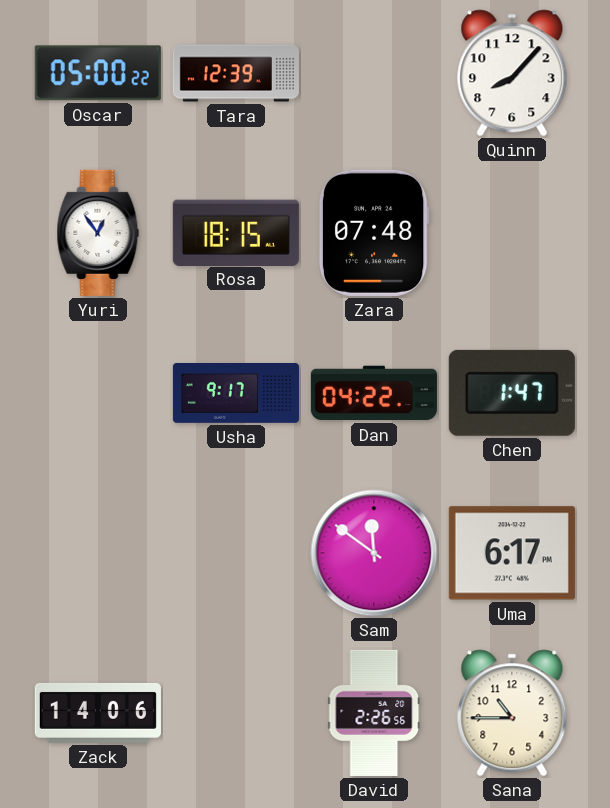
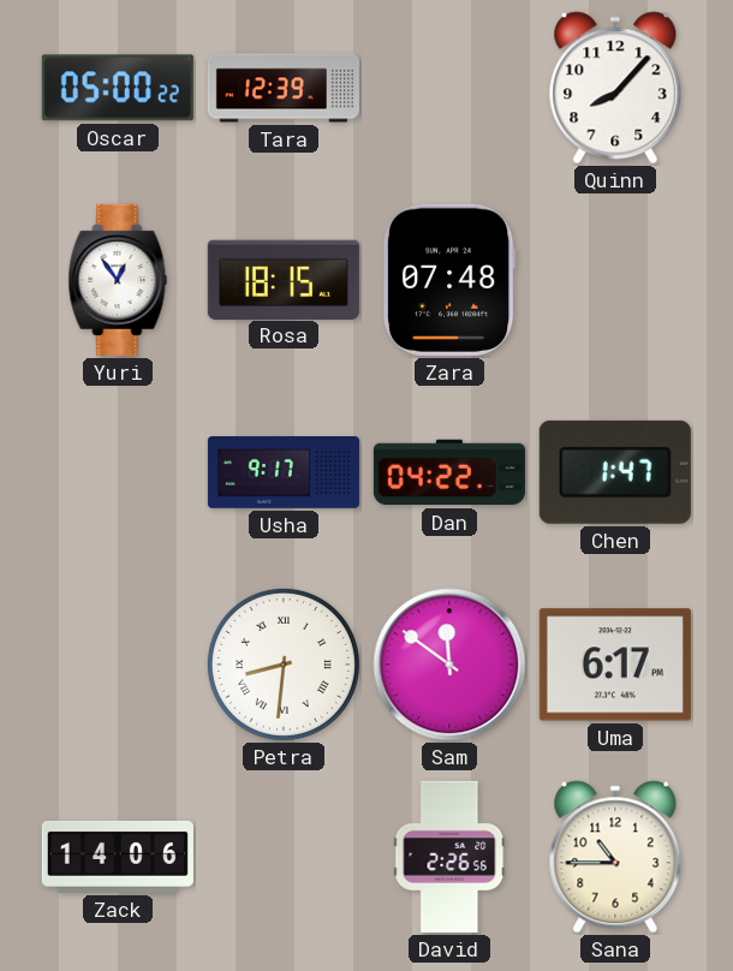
Petra: none -> 8:31
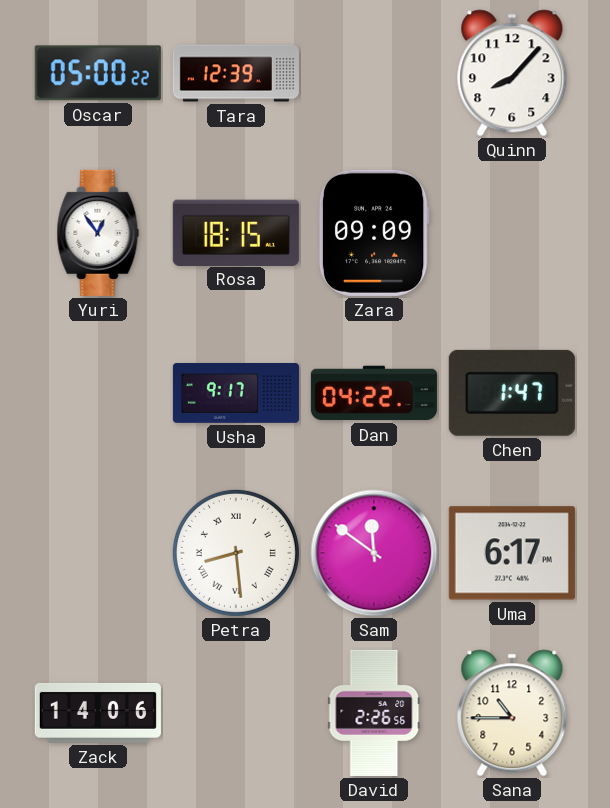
Zara: 07:48 -> 09:09
Petra: 8:31 -> 8:29
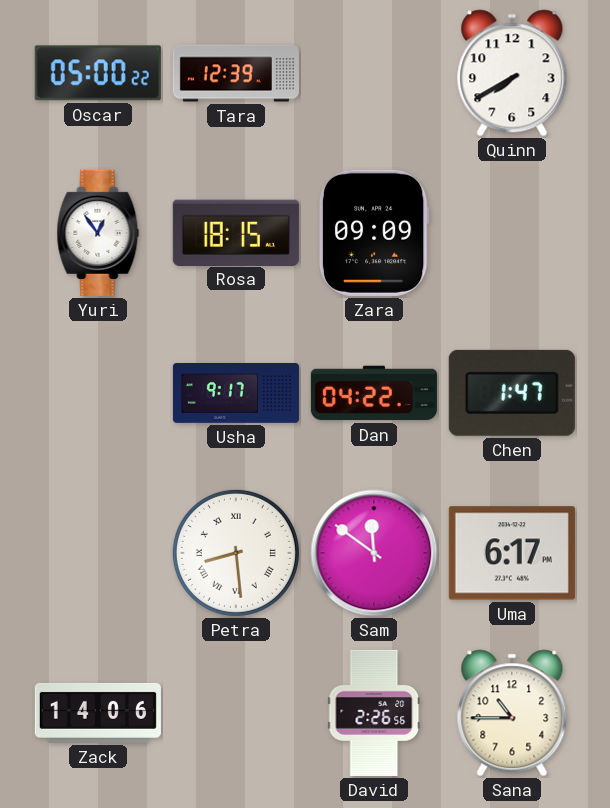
Quinn: 8:07 -> 7:40
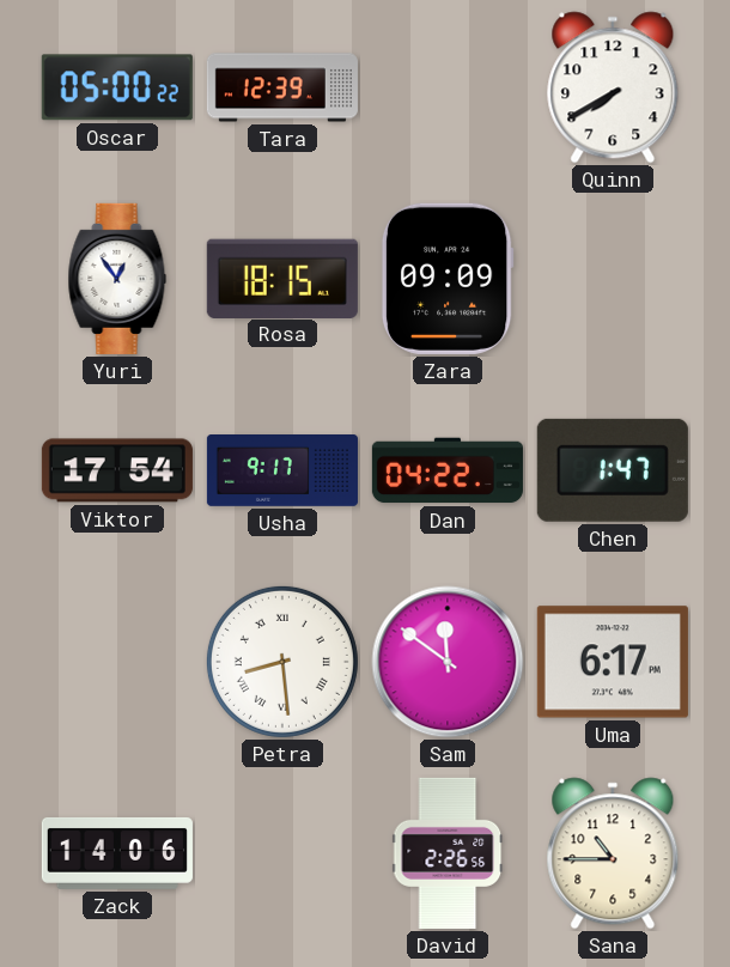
Viktor: none -> 17:54
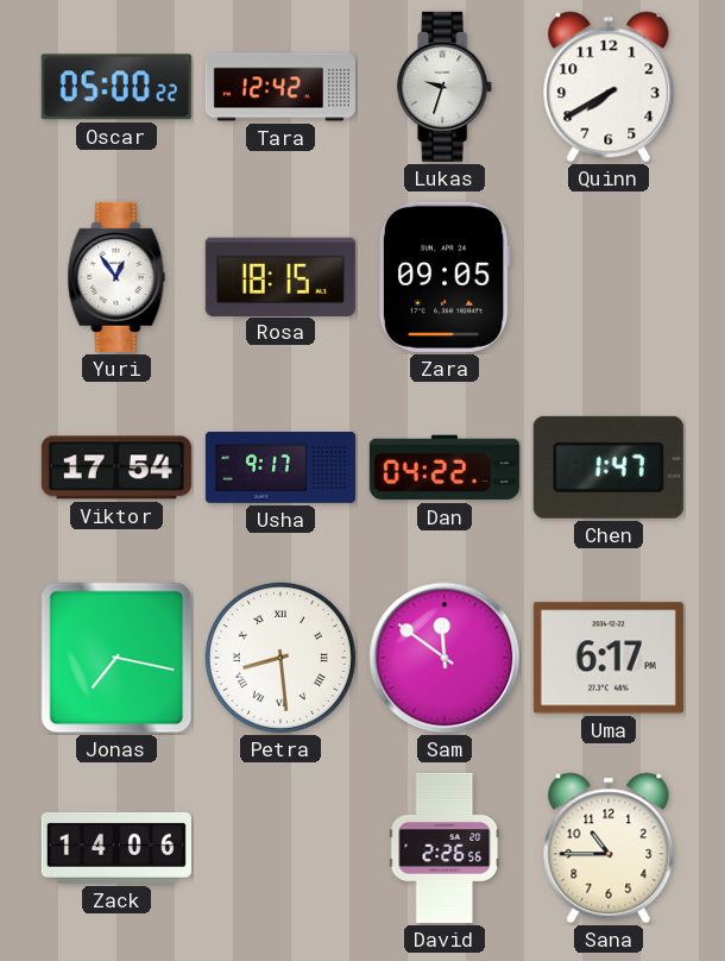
Tara: 12:39 -> 12:42
Lukas: none -> 9:33
Zara: 09:09 -> 09:05
Jonas: none -> 7:17
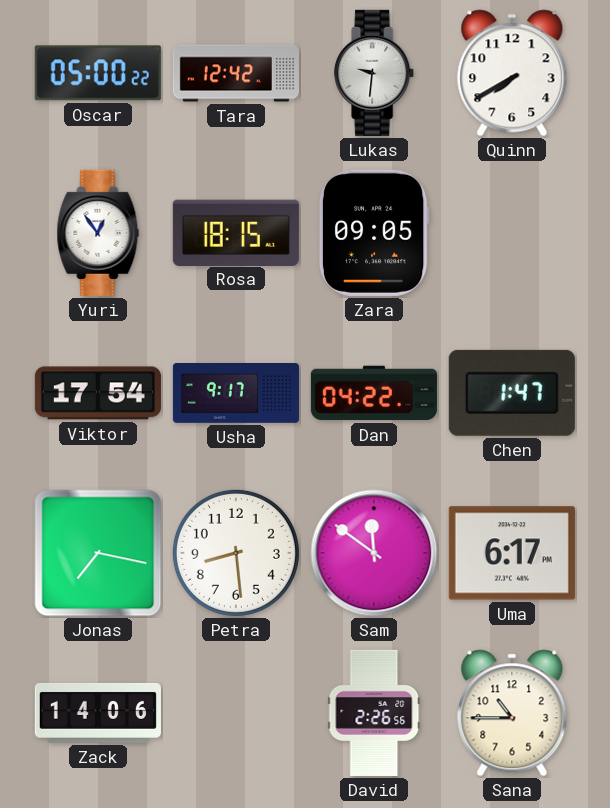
Lukas: 9:33 -> 9:31
Petra numerals: Roman -> Arabic
